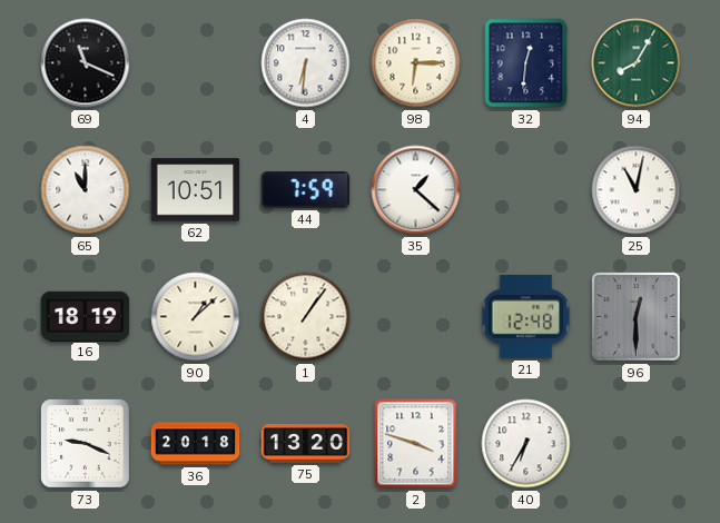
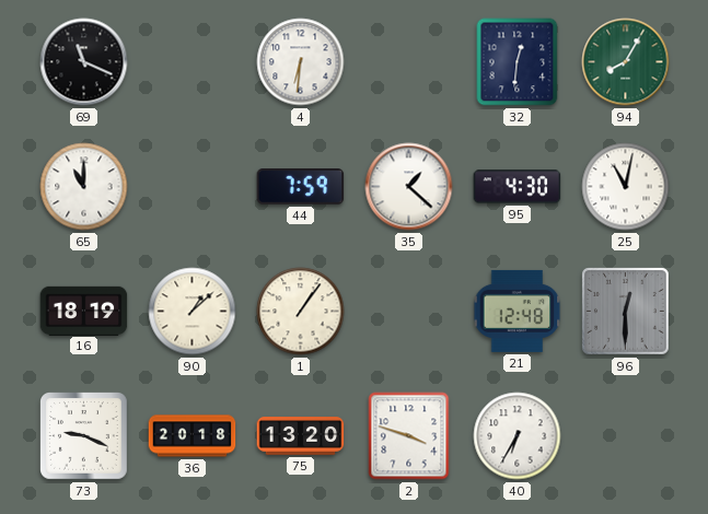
98: 6:15 -> none
62: 10:51 -> none
95: none -> 4:30
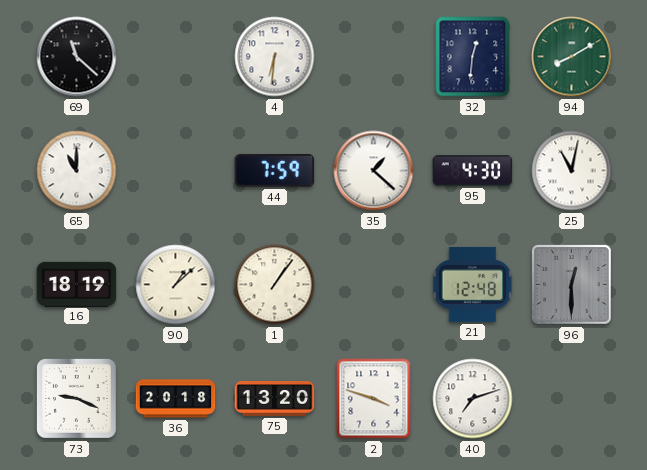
69: 11:19 -> 11:22
94: 8:05 -> 8:10
40: 6:35 -> 7:12
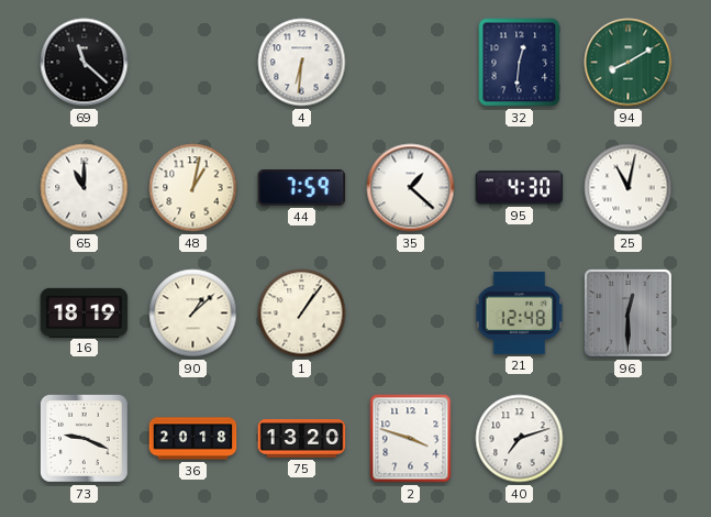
48: none -> 1:02
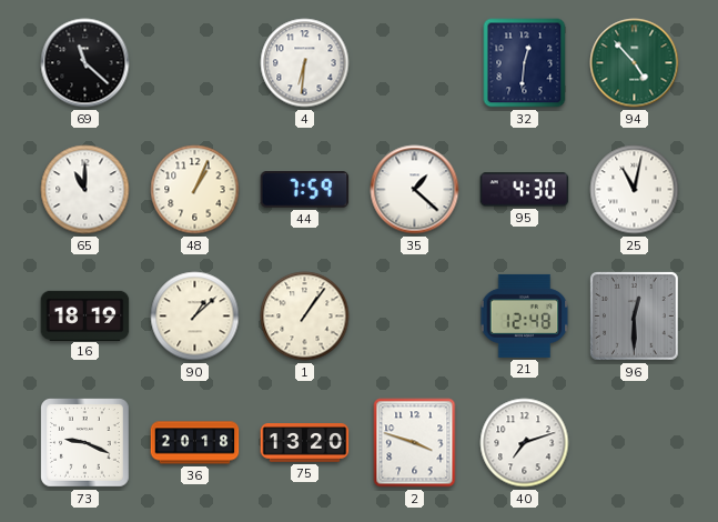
94: 8:10 -> 4:53
48: 1:02 -> 1:04
